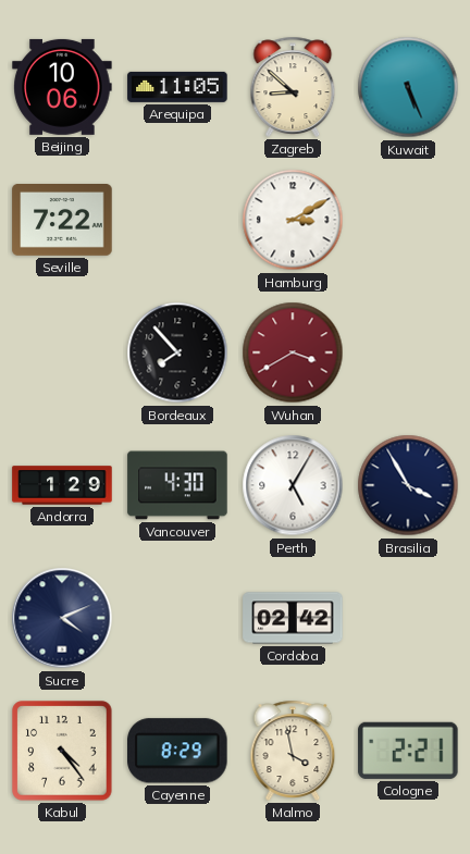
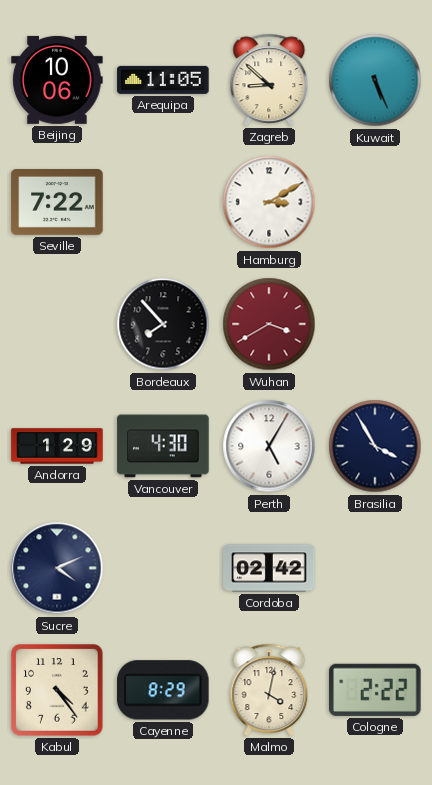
Malmo: 3:58 -> 4:02
Cologne: 2:21 -> 2:22
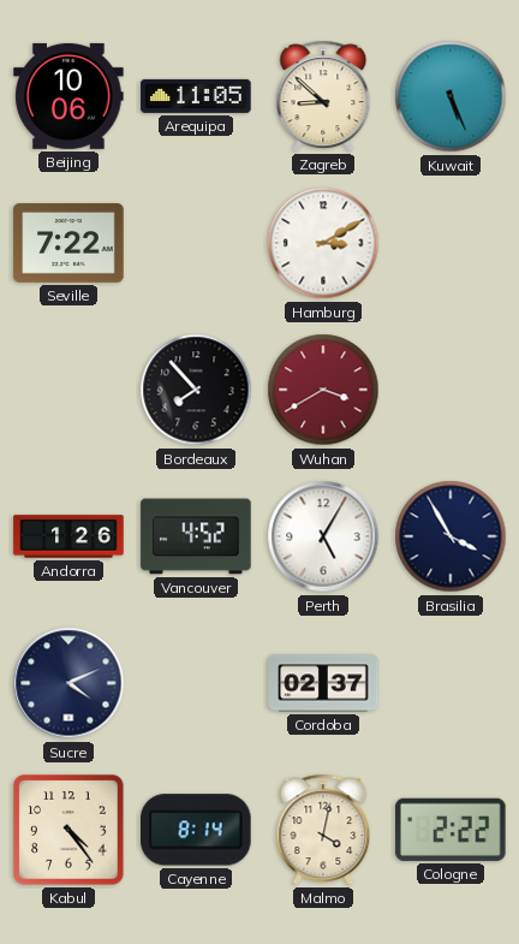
Andorra: 1:29 -> 1:26
Vancouver: 4:30 -> 4:52
Cordoba: 02:42 -> 02:37
Cayenne: 8:29 -> 8:14
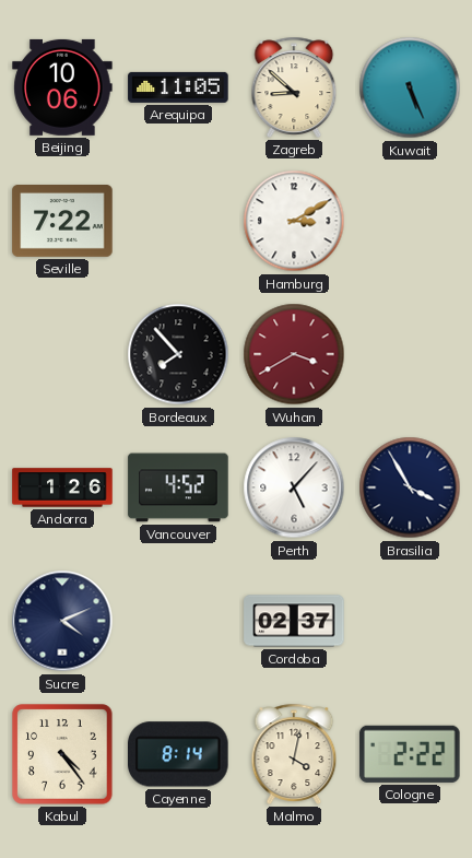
Perth: 5:05 -> 5:07
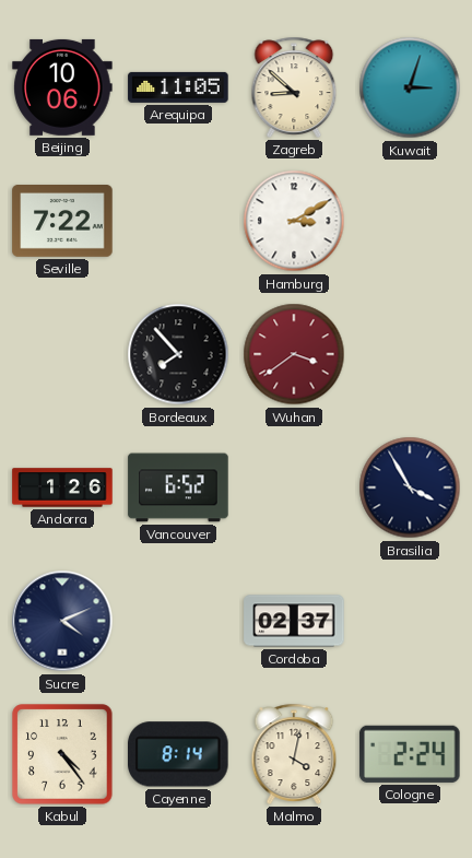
Kuwait: 5:26 -> 3:03
Wuhan: 3:40 -> 3:39
Vancouver: 4:52 -> 6:52
Perth: 5:07 -> none
Cologne: 2:22 -> 2:24
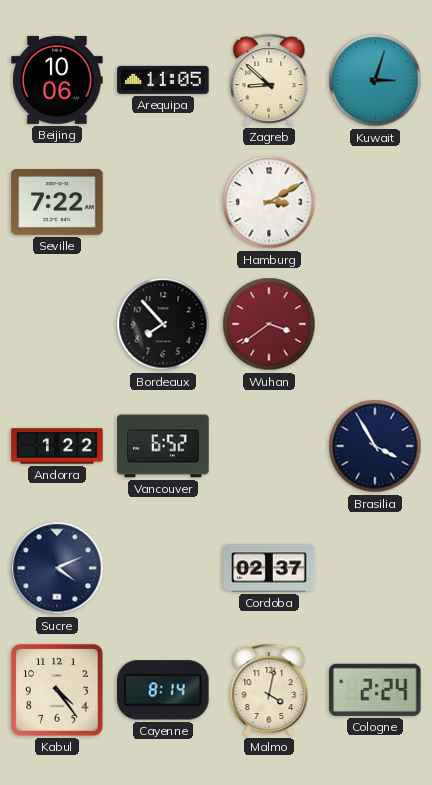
Andorra: 1:26 -> 1:22
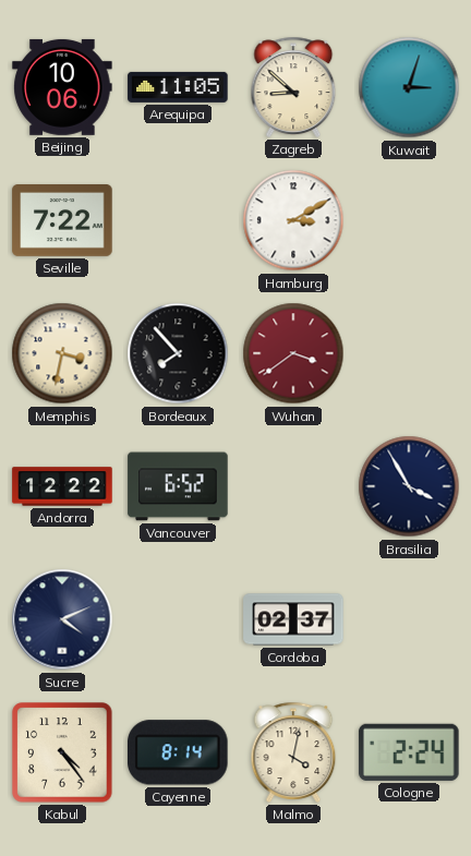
Memphis: none -> 3:32
Andorra: 1:22 -> 12:22
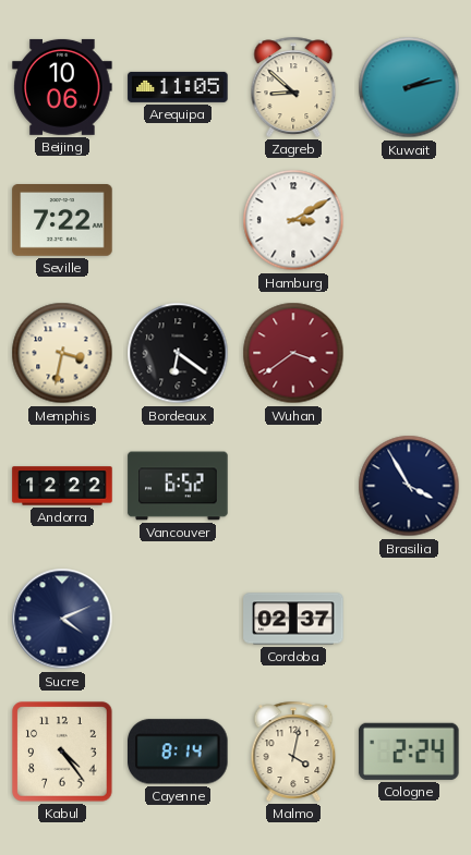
Kuwait: 3:03 -> 2:13
Bordeaux: 7:53 -> 6:21
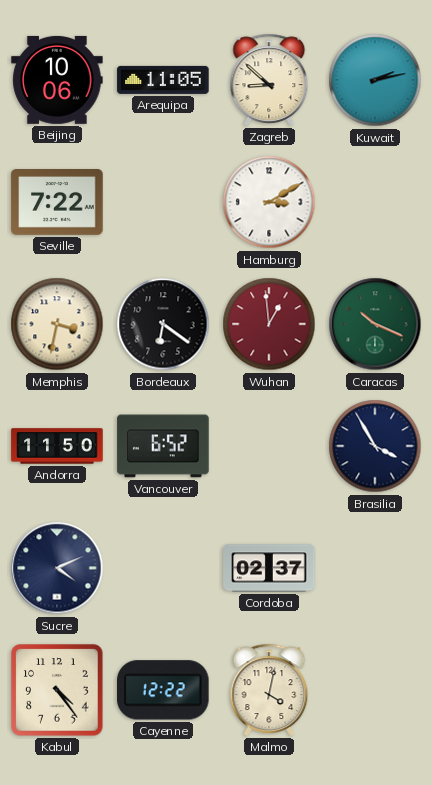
Wuhan: 3:39 -> 12:59
Caracas: none -> 10:19
Andorra: 12:22 -> 11:50
Cayenne: 8:14 -> 12:22
Cologne: 2:24 -> none
